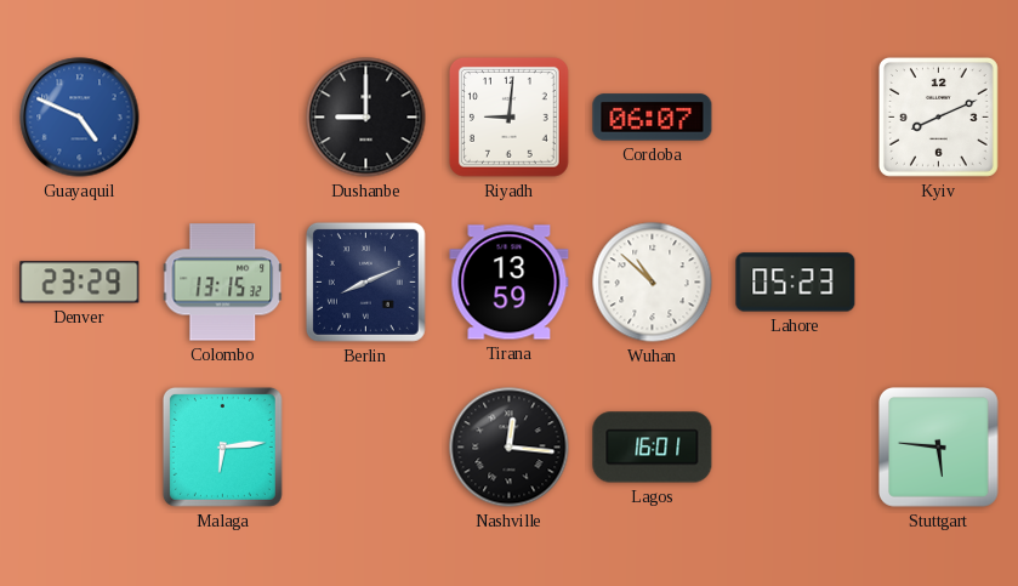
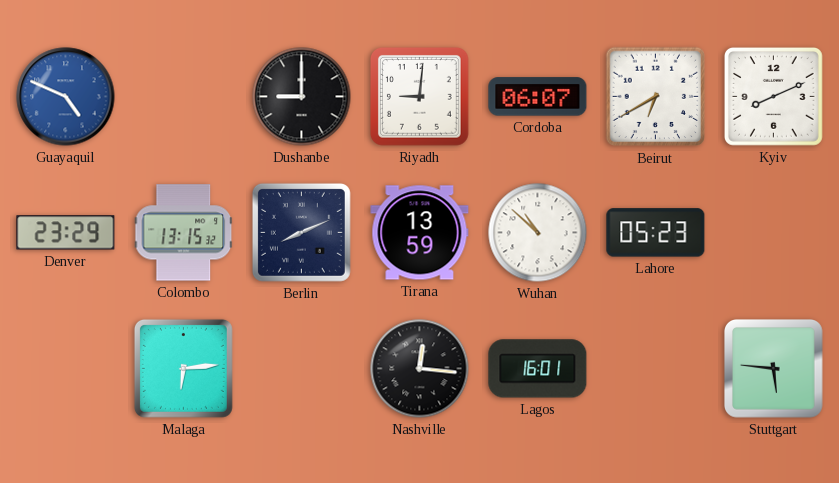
Beirut: none -> 6:40
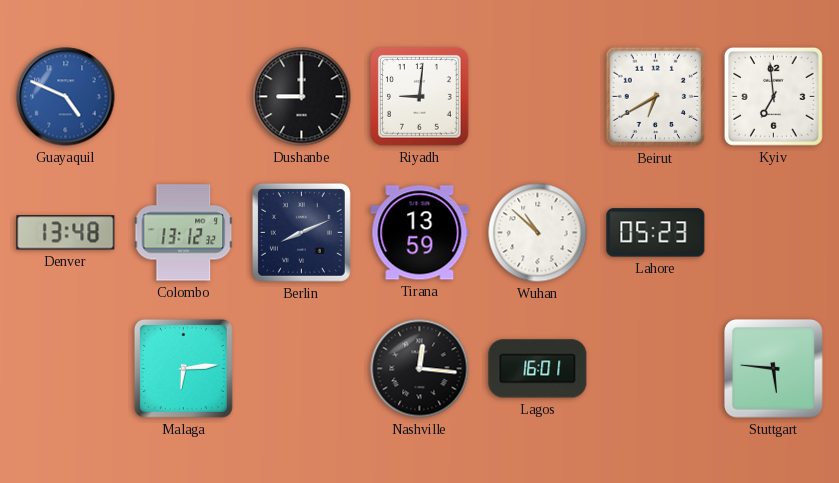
Cordoba: 06:07 -> none
Kyiv: 8:11 -> 6:59
Denver: 23:29 -> 13:48
Colombo: 13:15 -> 13:12
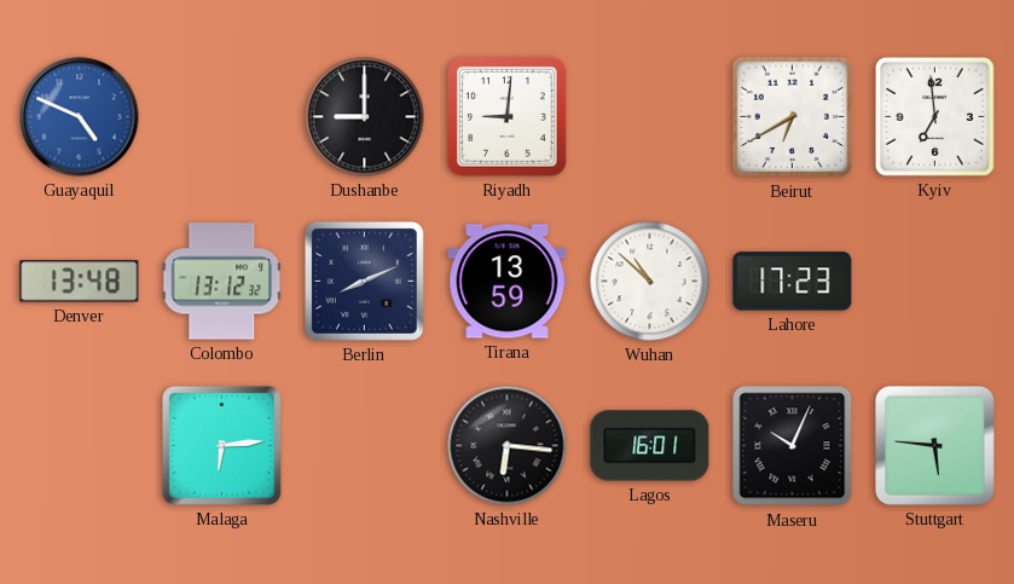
Lahore: 05:23 -> 17:23
Nashville: 12:16 -> 6:16
Maseru: none -> 10:04
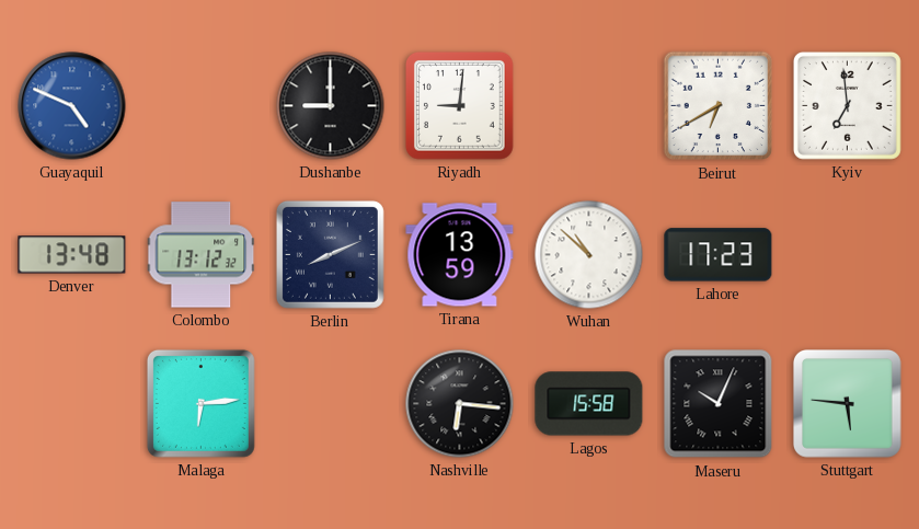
Lagos: 16:01 -> 15:58
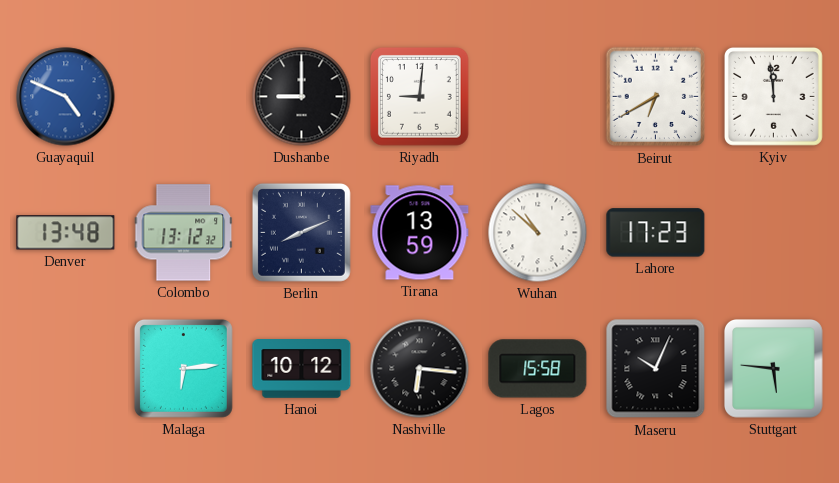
Kyiv: 6:59 -> 11:59
Hanoi: none -> 10:12
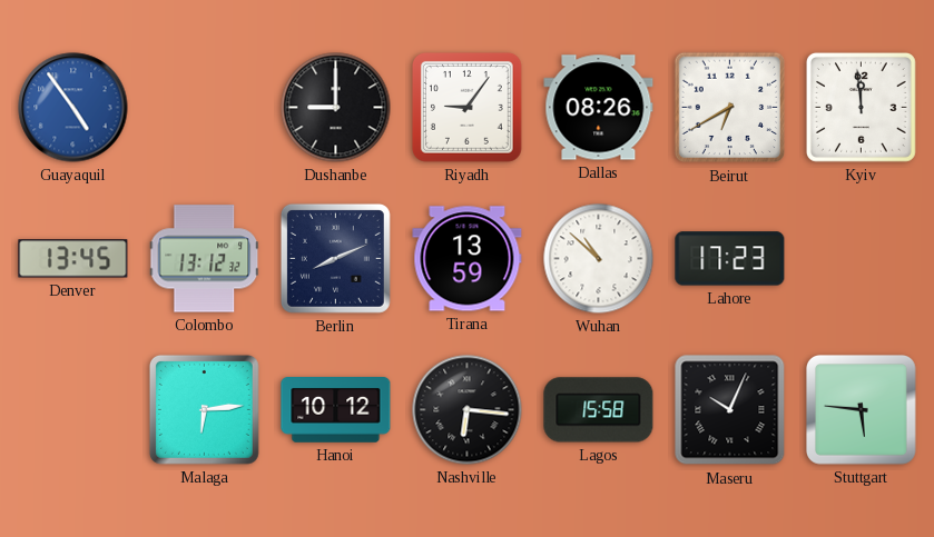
Guayaquil: 4:49 -> 4:54
Riyadh: 9:01 -> 9:06
Dallas: none -> 08:26
Denver: 13:48 -> 13:45
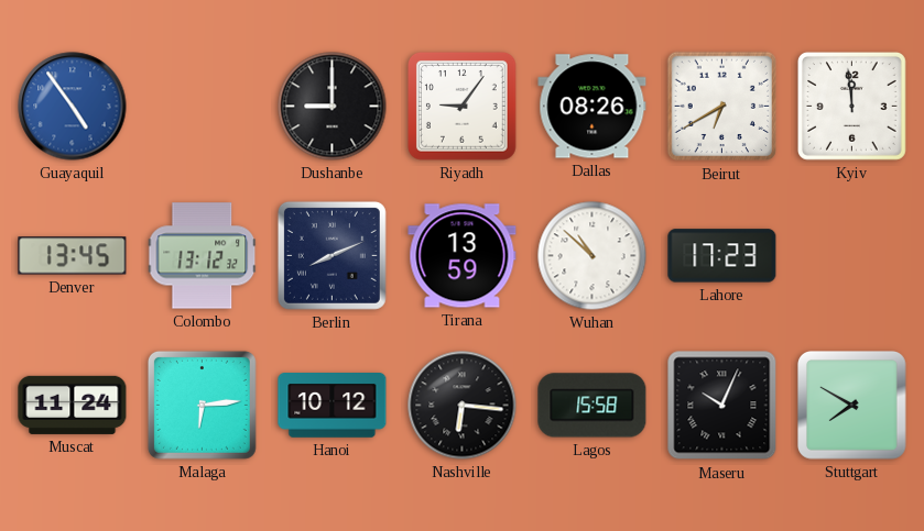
Muscat: none -> 11:24
Stuttgart: 5:46 -> 7:50
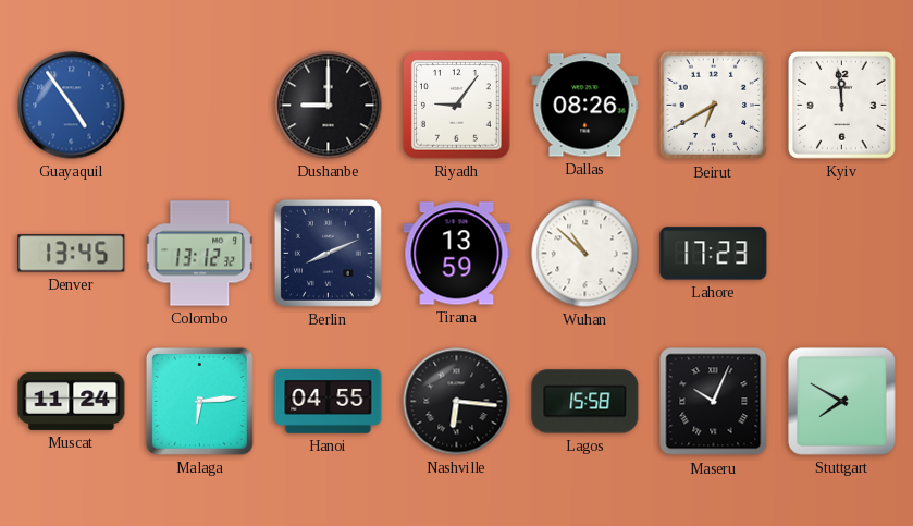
Hanoi: 10:12 -> 04:55
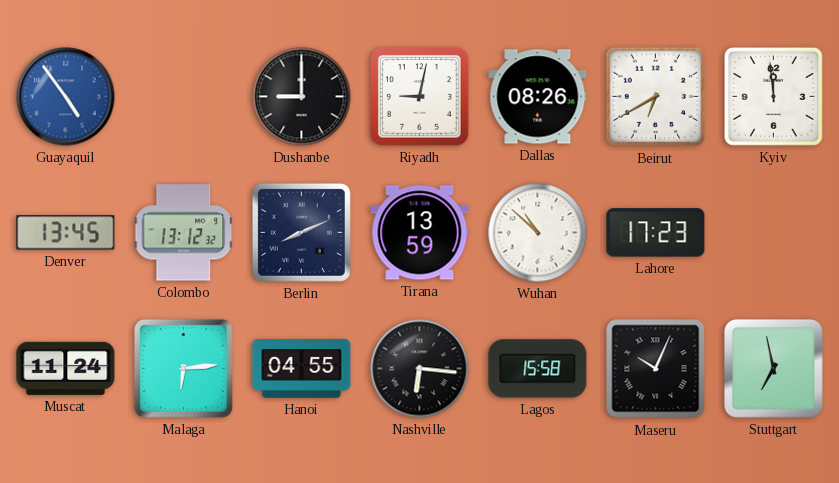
Riyadh: 9:06 -> 9:02
Stuttgart: 7:50 -> 6:58
